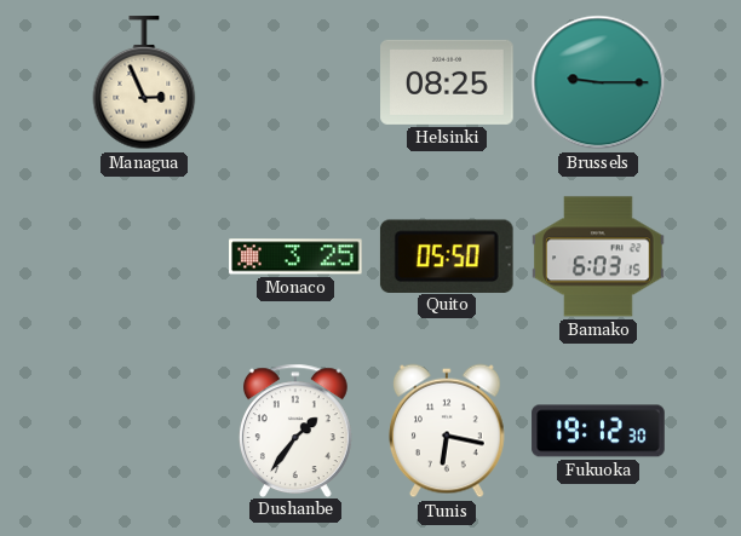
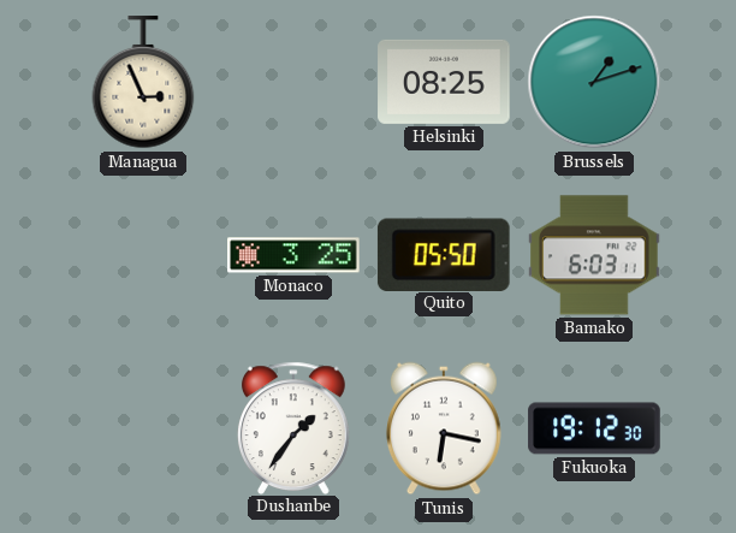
Brussels: 9:15 -> 1:12
Bamako: 6:03:15 -> 6:03:11
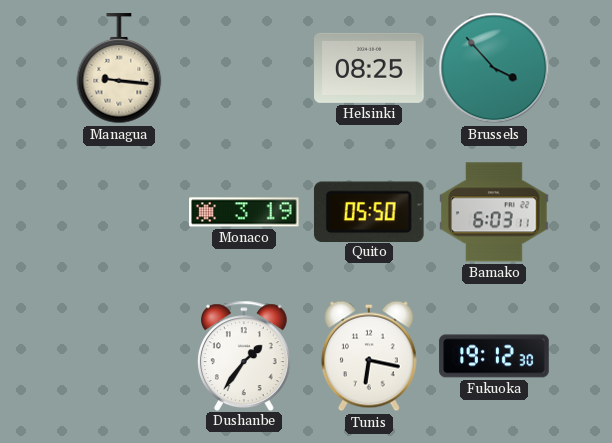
Managua: 2:56 -> 9:16
Brussels: 1:12 -> 3:53
Monaco: 3:25 -> 3:19
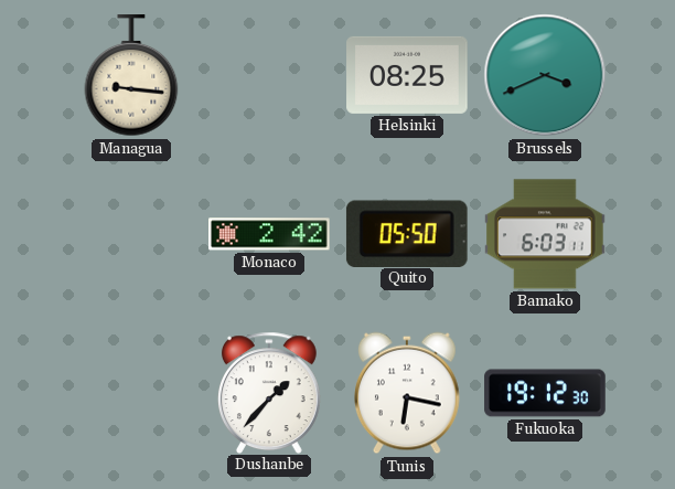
Brussels: 3:53 -> 3:41
Monaco: 3:19 -> 2:42
Dushanbe: 1:36 -> 1:37
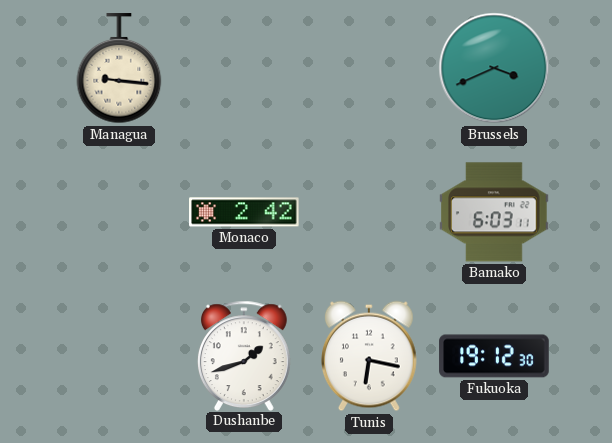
Helsinki: 08:25 -> none
Quito: 05:50 -> none
Dushanbe: 1:37 -> 1:42
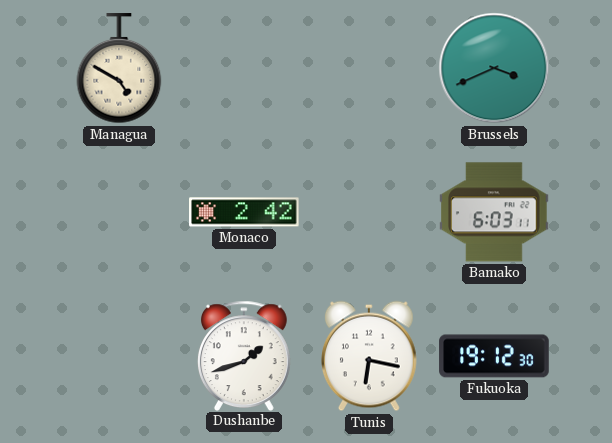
Managua: 9:16 -> 4:50
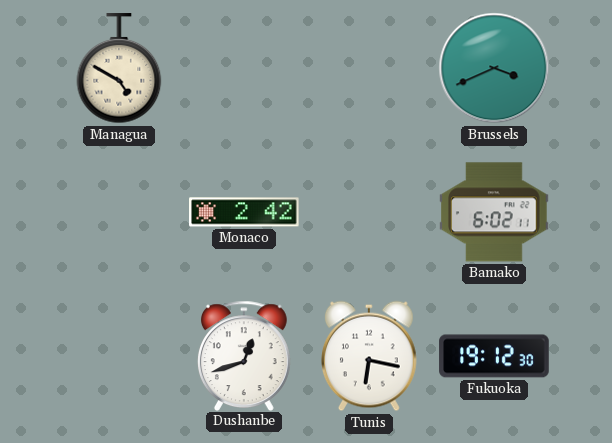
Bamako: 6:03 -> 6:02
Dushanbe: 1:42 -> 12:42
